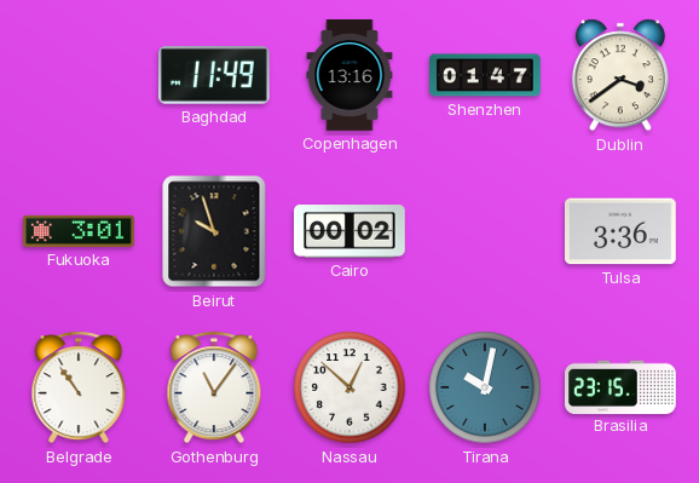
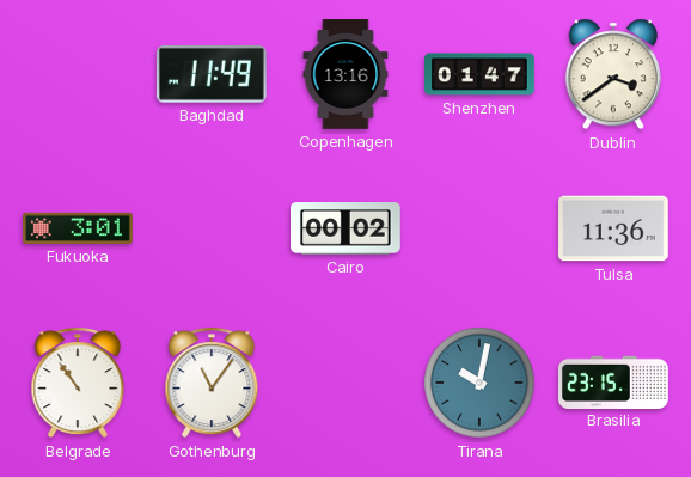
Beirut: 9:57 -> none
Tulsa: 3:36 -> 11:36
Nassau: 12:52 -> none
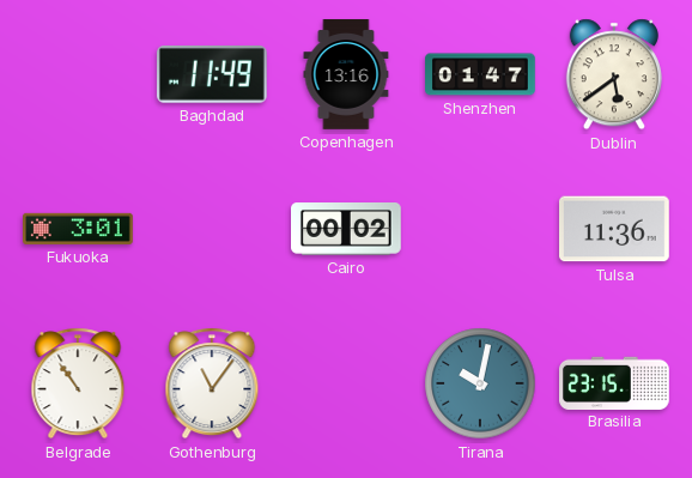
Dublin: 3:39 -> 5:39
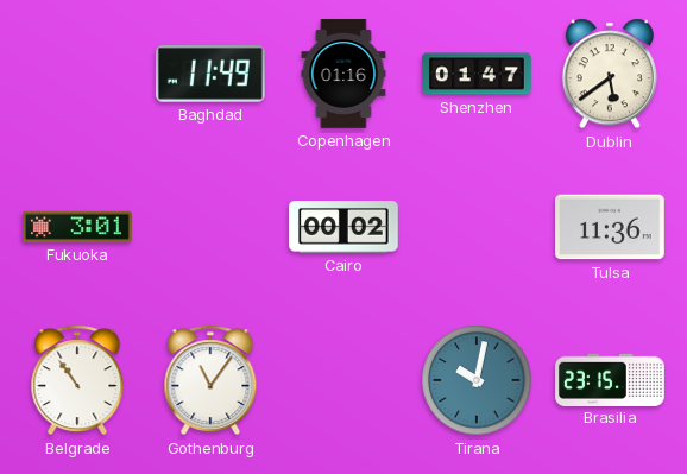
Copenhagen: 13:16 -> 01:16
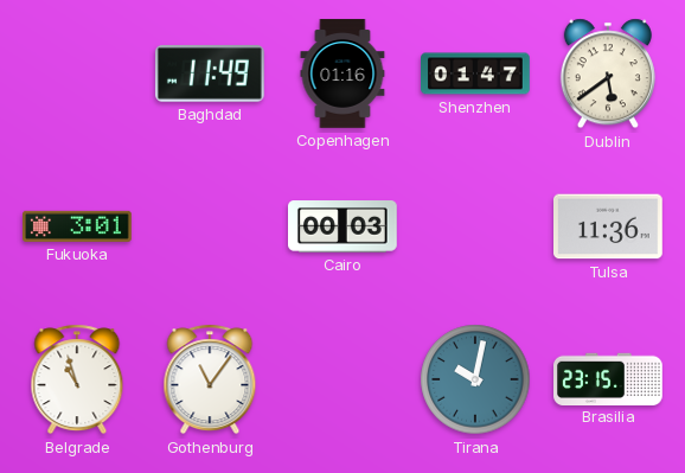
Cairo: 00:02 -> 00:03
Belgrade: 10:54 -> 10:57
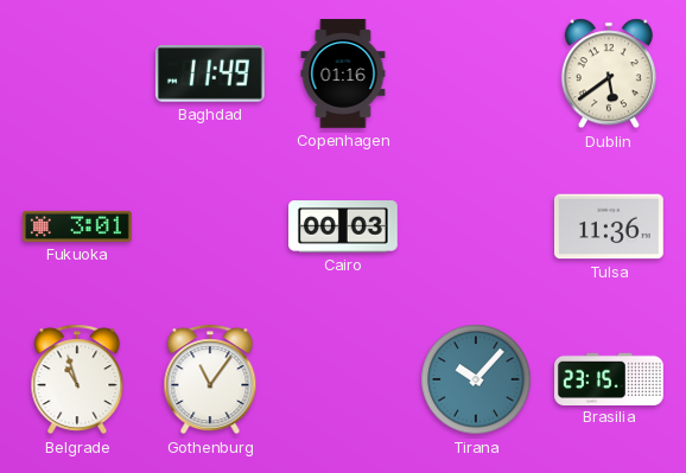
Shenzhen: 01:47 -> none
Tirana: 10:02 -> 10:07
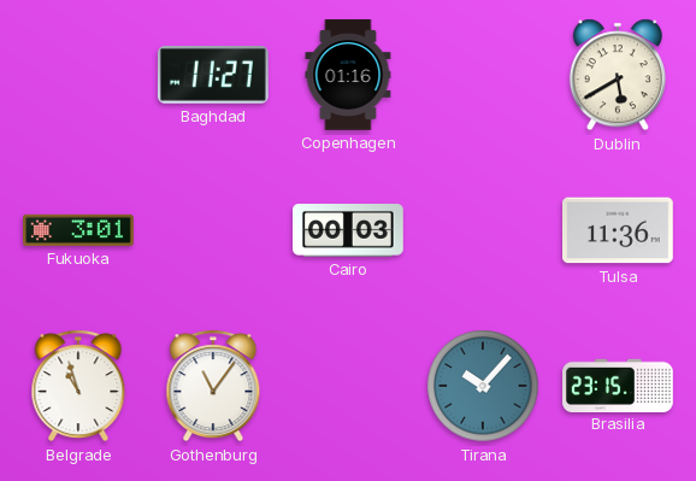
Baghdad: 11:49 -> 11:27
Dublin: 5:39 -> 5:40
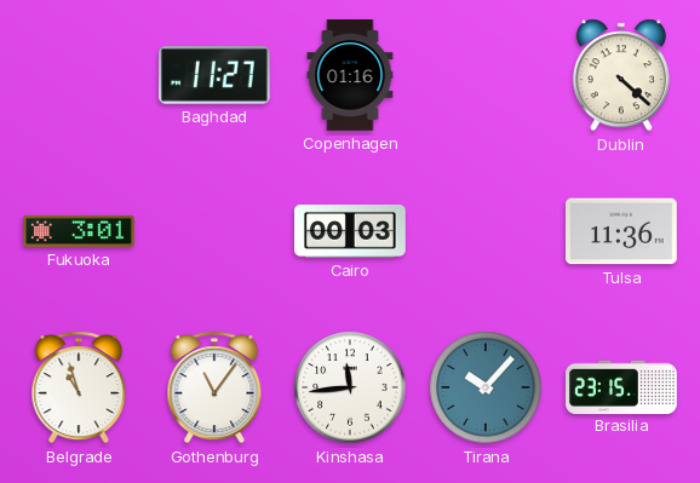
Dublin: 5:40 -> 4:22
Kinshasa: none -> 11:44
